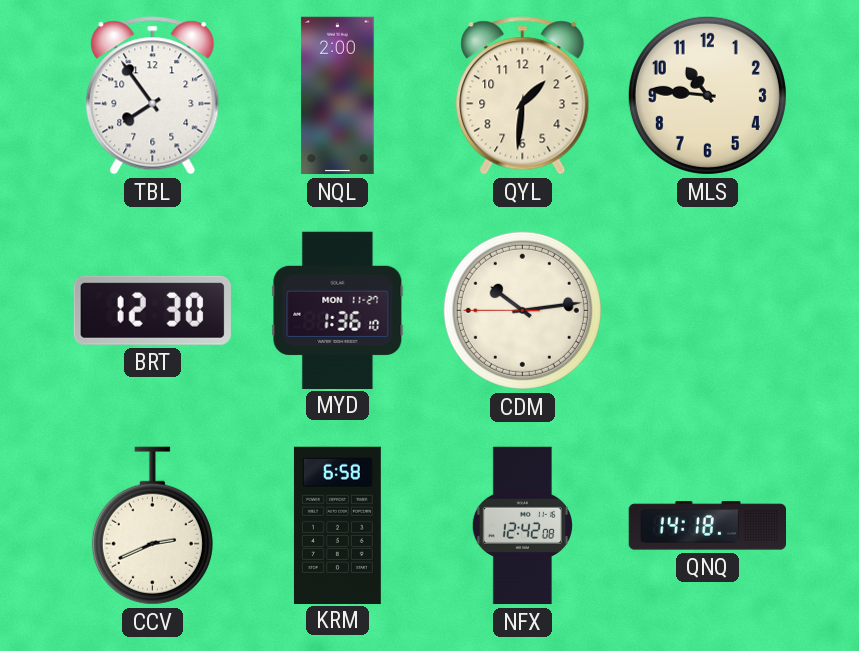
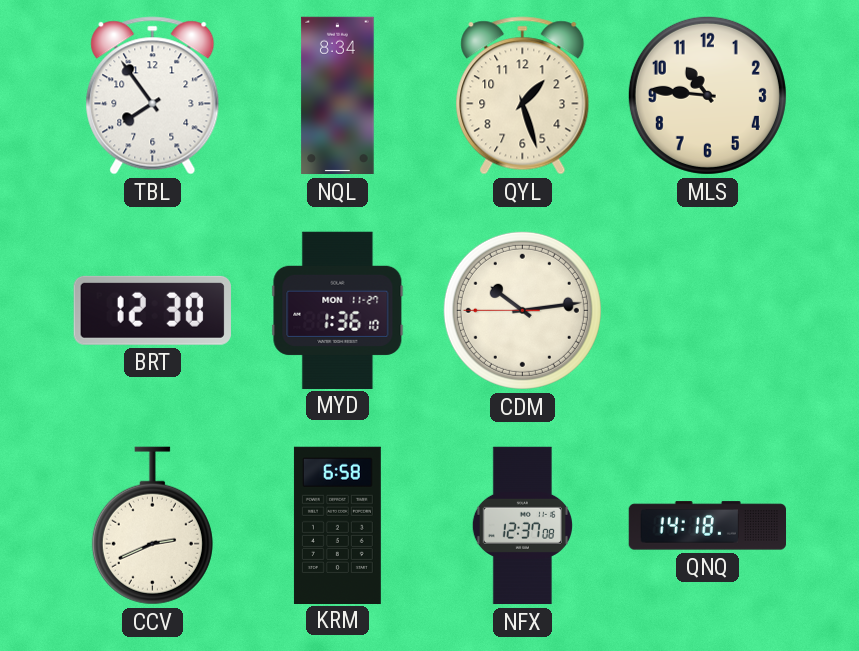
NQL: 2:00 -> 8:34
QYL: 1:31 -> 1:27
NFX: 12:42 -> 12:37
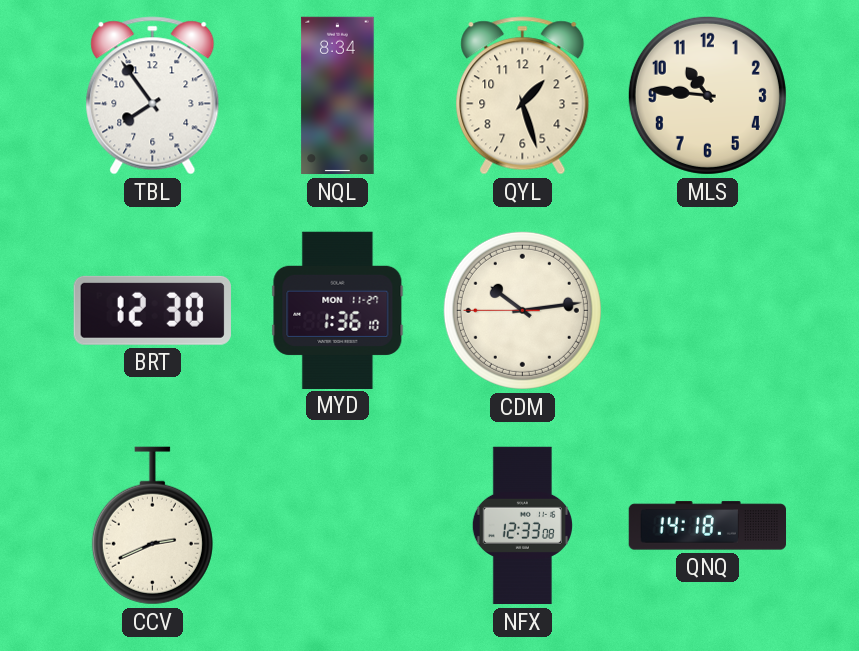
KRM: 6:58 -> none
NFX: 12:37 -> 12:33
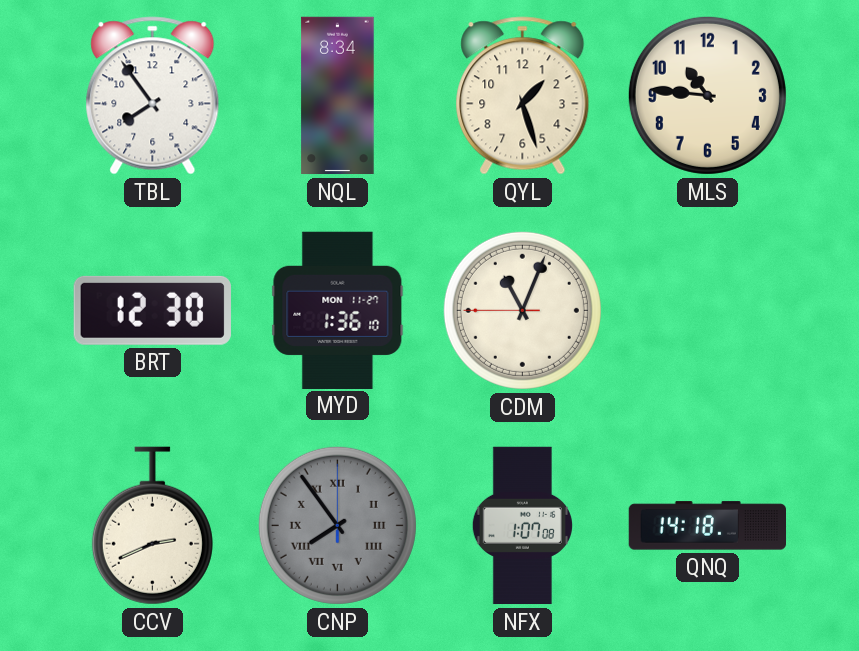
CDM: 10:13 -> 11:03
CNP: none -> 7:54
NFX: 12:33 -> 1:07
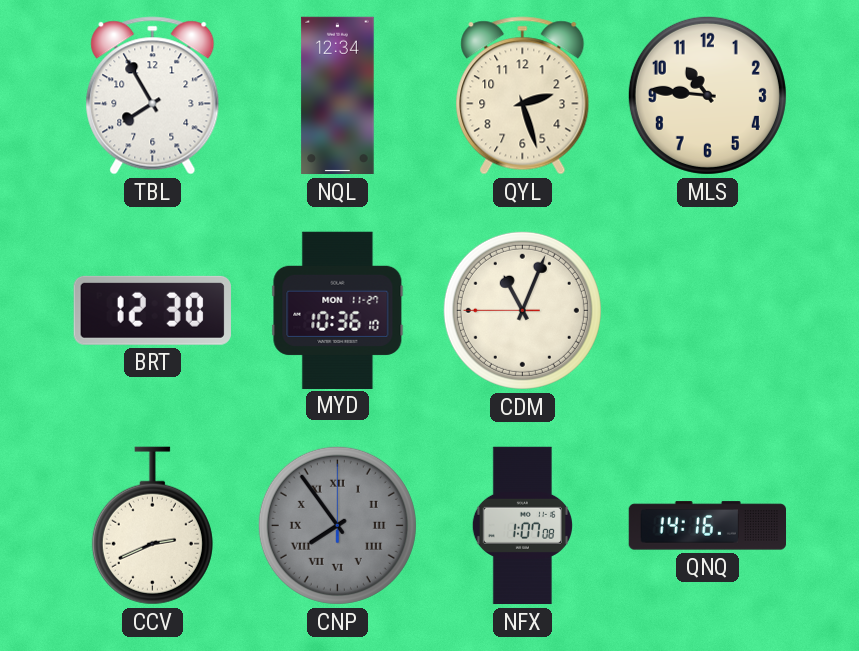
TBL: 7:54 -> 7:55
NQL: 8:34 -> 12:34
QYL: 1:27 -> 2:27
MYD: 1:36 -> 10:36
QNQ: 14:18 -> 14:16
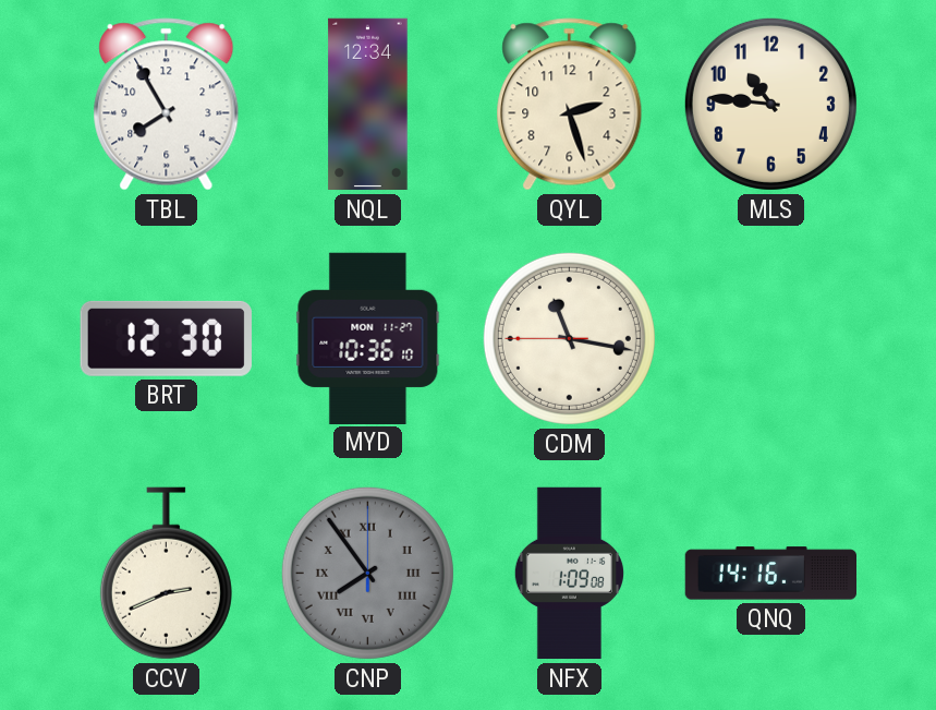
CDM: 11:03 -> 11:16
NFX: 1:07 -> 1:09
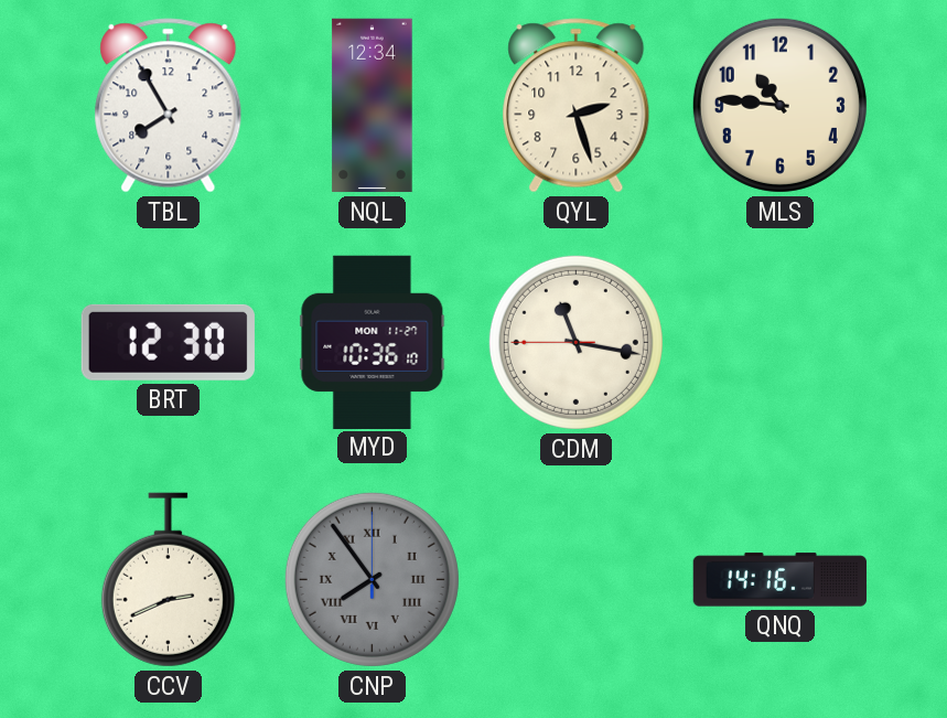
NFX: 1:09 -> none
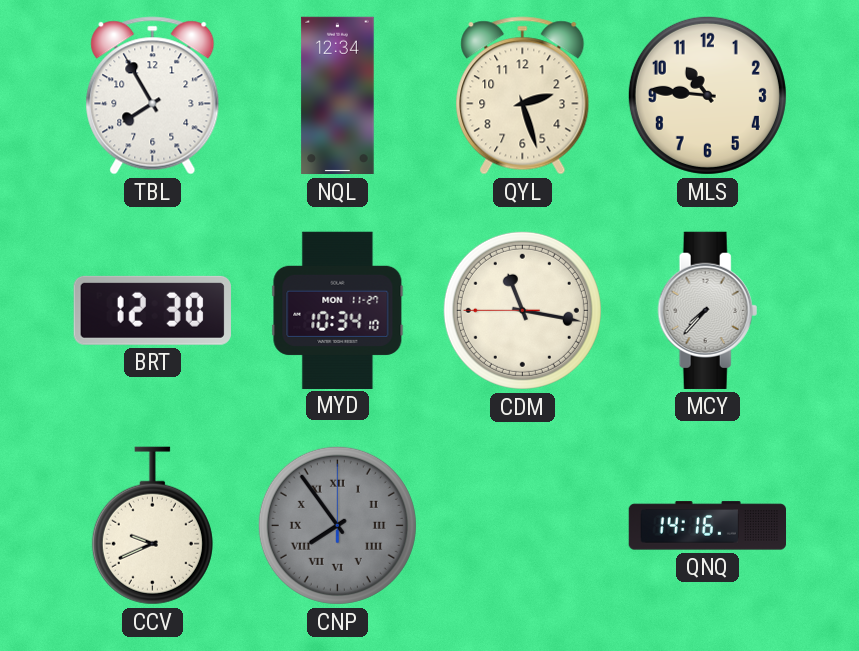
MYD: 10:36 -> 10:34
MCY: none -> 7:37
CCV: 2:41 -> 9:41
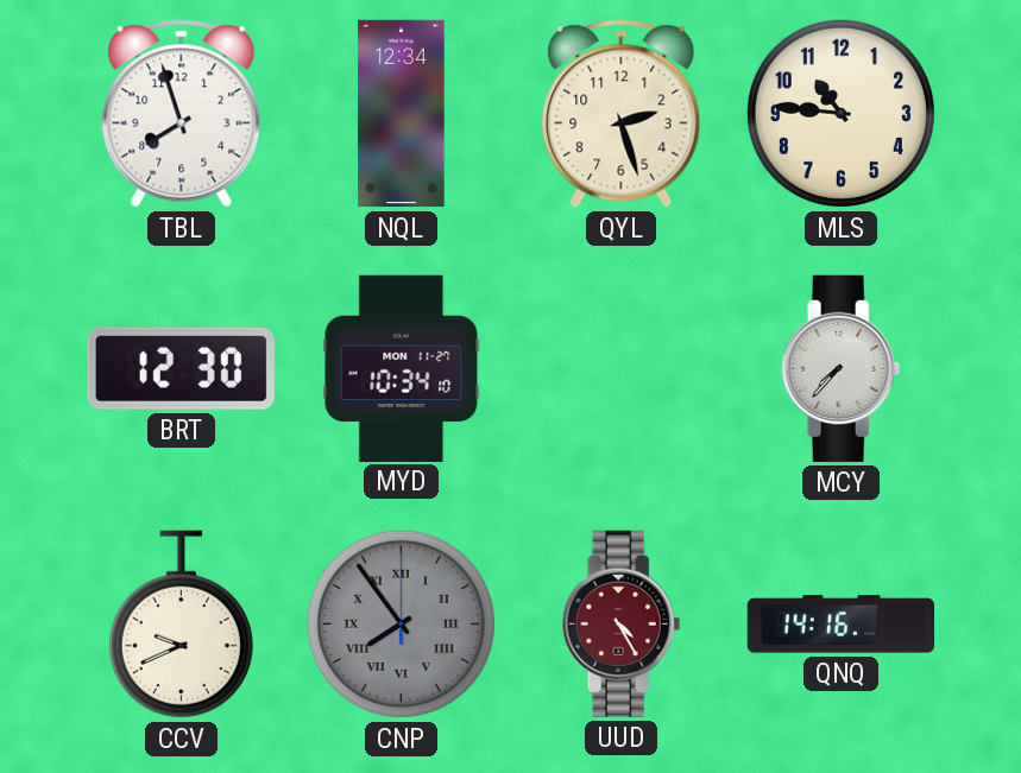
TBL: 7:55 -> 7:57
CDM: 11:16 -> none
UUD: none -> 4:25
